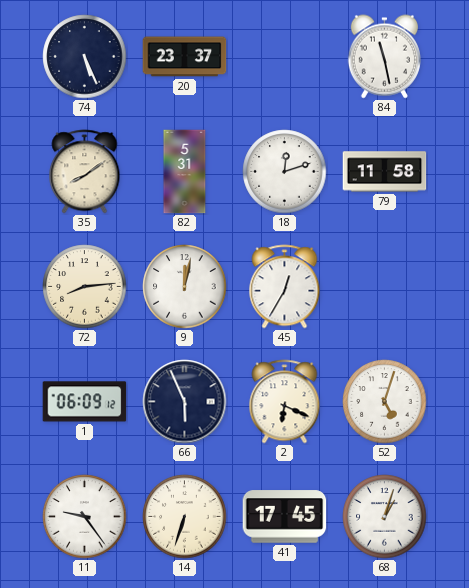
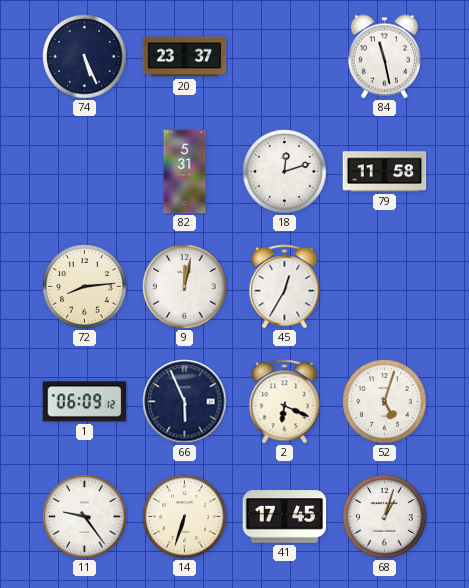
35: 8:09 -> none
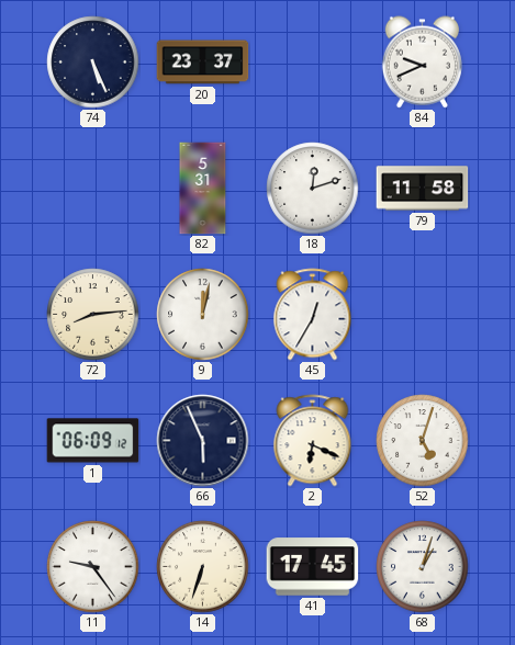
84: 11:28 -> 9:41
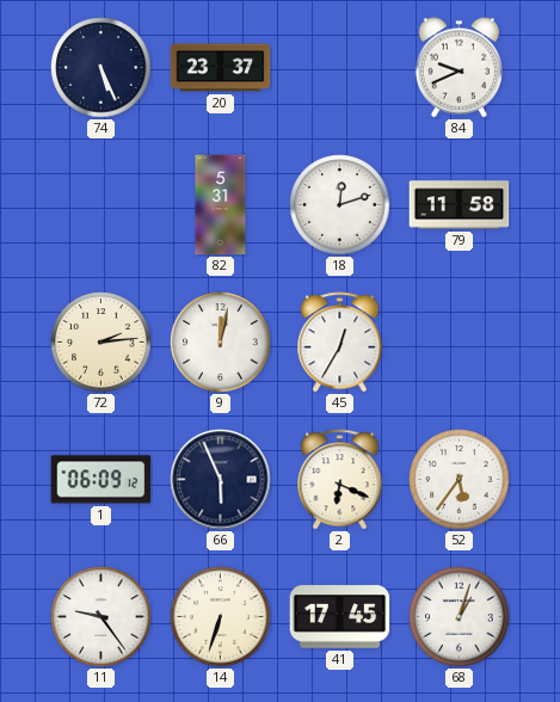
72: 8:14 -> 2:14
52: 5:03 -> 5:36
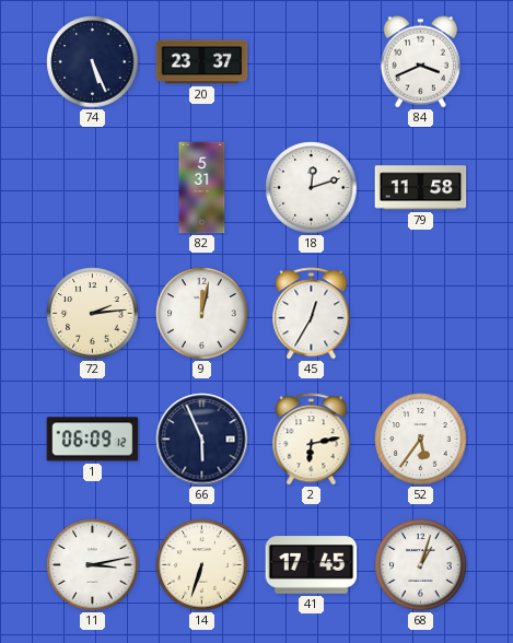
84: 9:41 -> 3:41
2: 6:19 -> 6:13
11: 9:24 -> 3:13
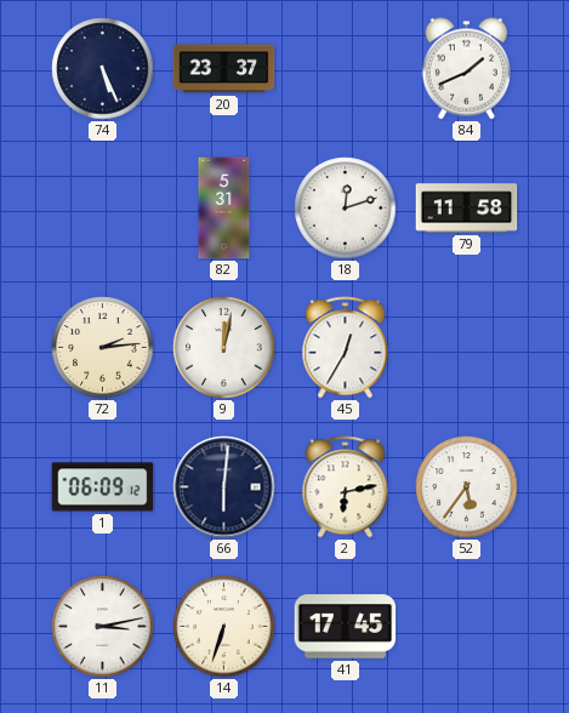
84: 3:41 -> 1:41
66: 5:56 -> 6:01
68: 1:03 -> none
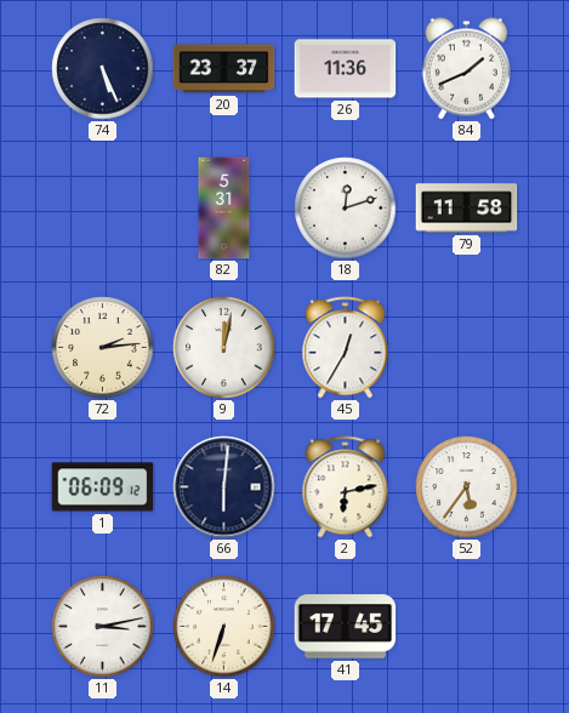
26: none -> 11:36
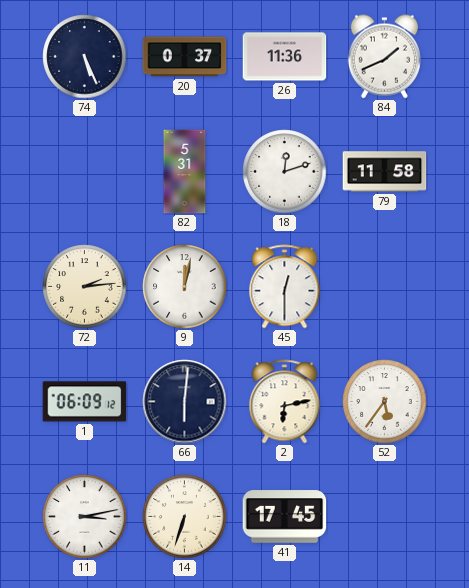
20: 23:37 -> 0:37
45: 12:35 -> 12:30
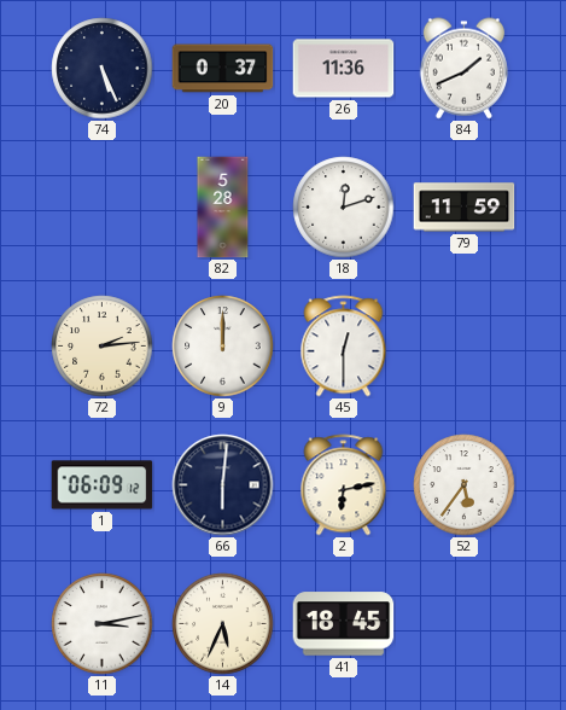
82: 5:31 -> 5:28
79: 11:58 -> 11:59
9: 12:02 -> 12:00
14: 6:33 -> 5:34
41: 17:45 -> 18:45
